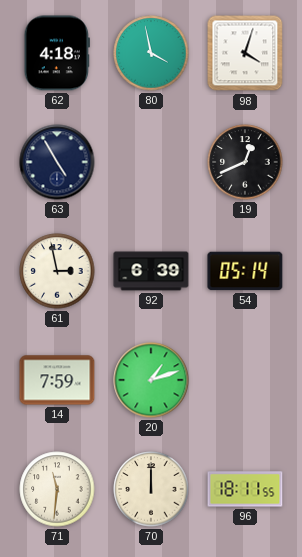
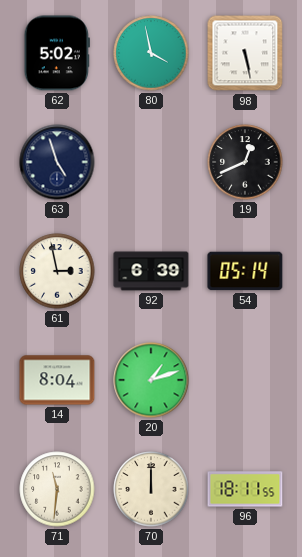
62: 4:18 -> 5:02
98: 4:03 -> 5:28
63: 4:55 -> 4:57
14: 7:59 -> 8:04
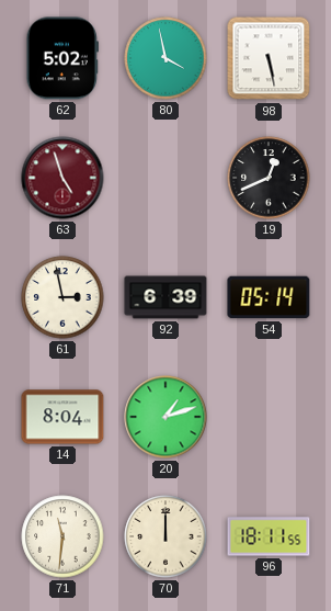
63 dial: navy -> burgundy
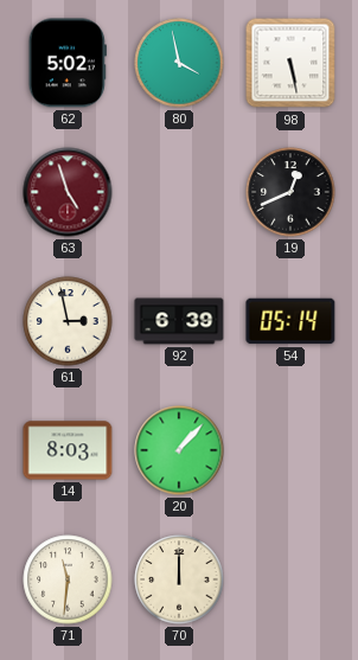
14: 8:04 -> 8:03
20: 1:12 -> 1:07
96: 18:11 -> none
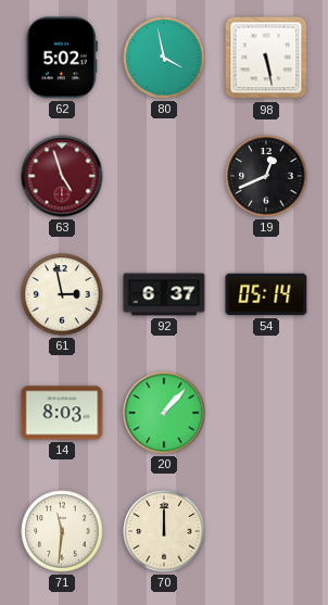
92: 6:39 -> 6:37
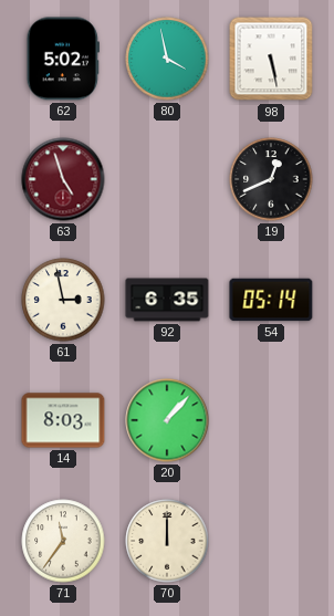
92: 6:37 -> 6:35
71: 11:31 -> 11:36
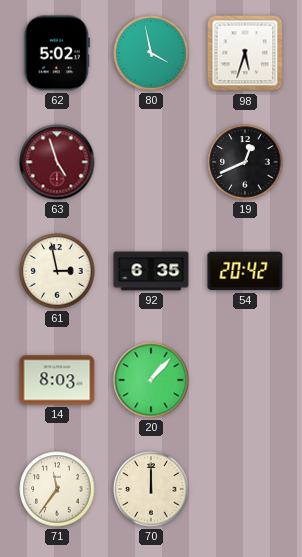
98: 5:28 -> 5:33
54: 05:14 -> 20:42
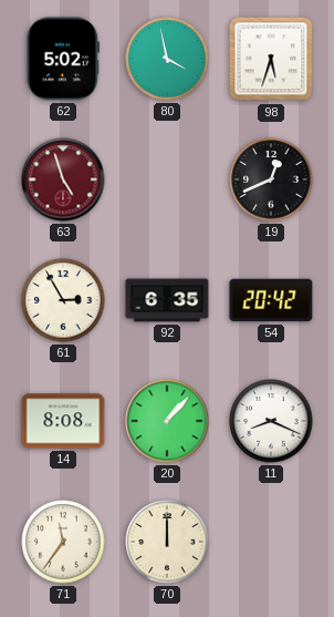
61: 2:58 -> 2:55
14: 8:03 -> 8:08
11: none -> 8:19
